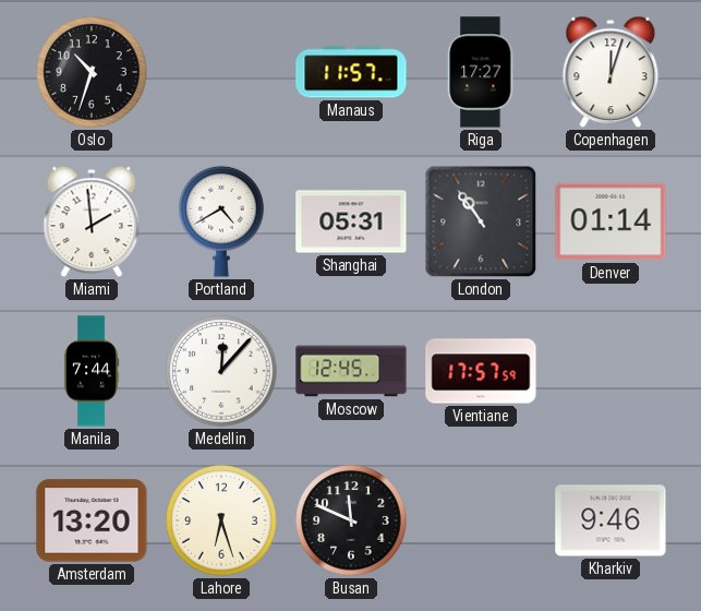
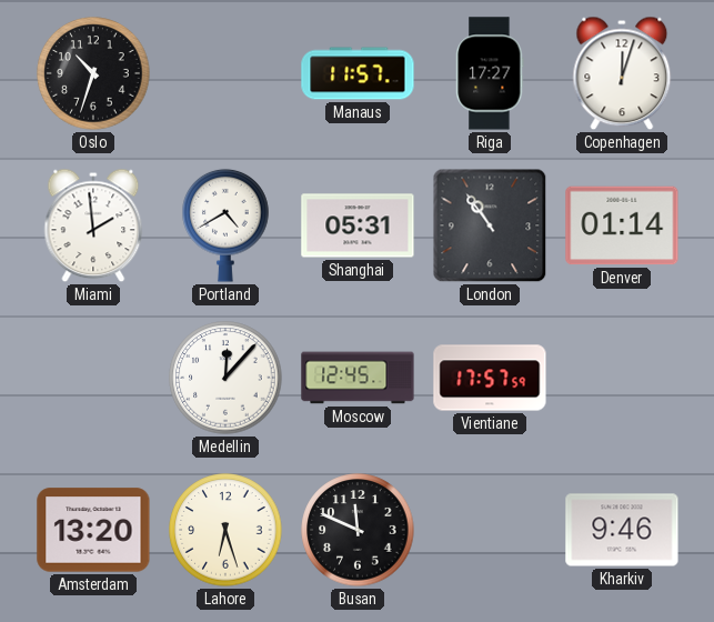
Manila: 7:44 -> none
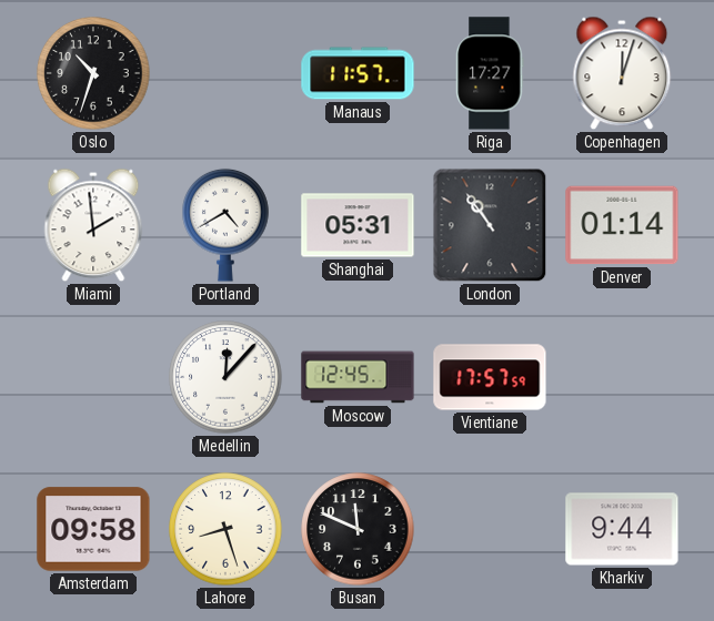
Amsterdam: 13:20 -> 09:58
Lahore: 6:27 -> 8:27
Kharkiv: 9:46 -> 9:44
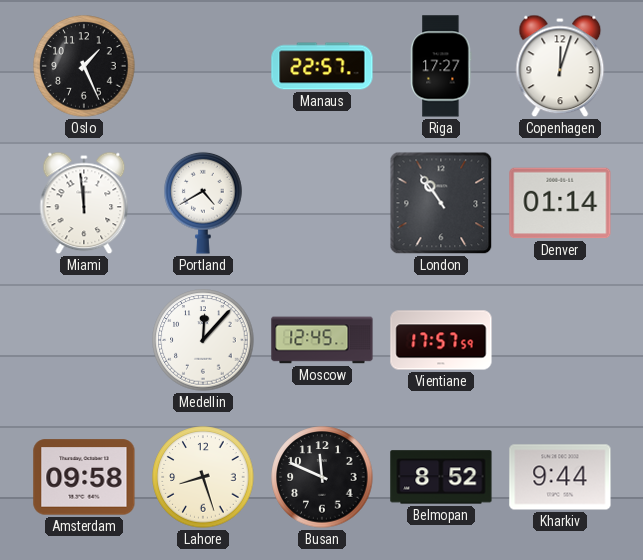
Oslo: 10:33 -> 1:26
Manaus: 11:57 -> 22:57
Miami: 1:59 -> 11:59
Shanghai: 05:31 -> none
Belmopan: none -> 8:52
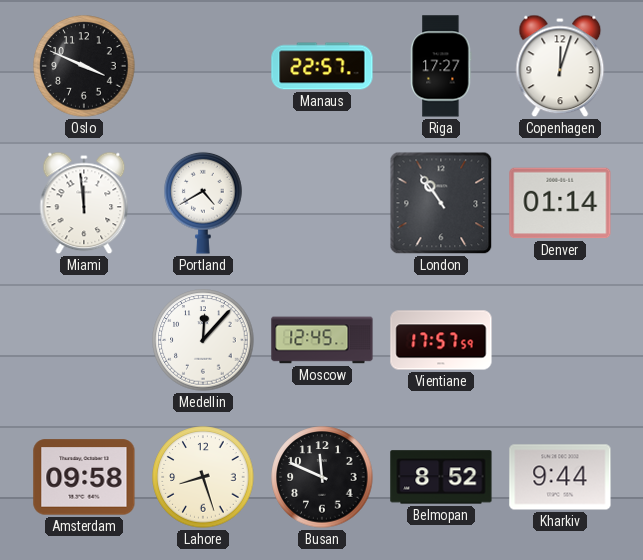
Oslo: 1:26 -> 3:49
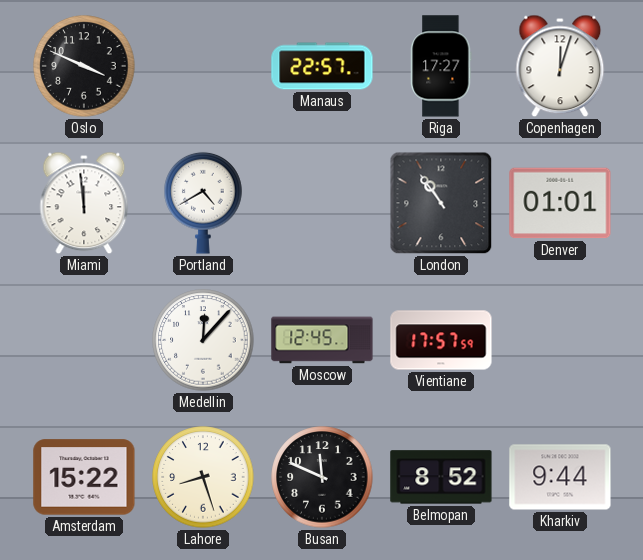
Denver: 01:14 -> 01:01
Amsterdam: 09:58 -> 15:22
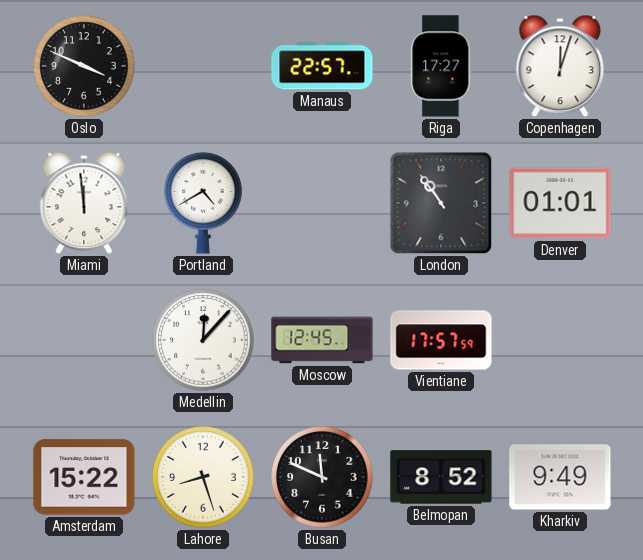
Kharkiv: 9:44 -> 9:49
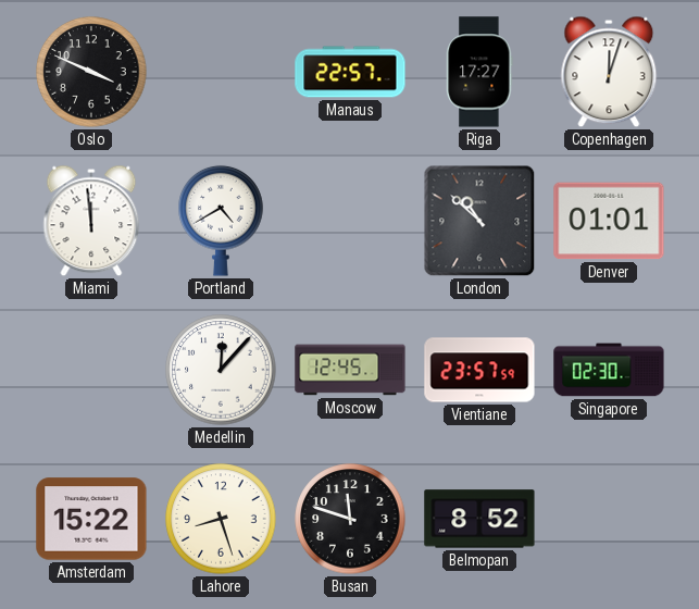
London: 10:54 -> 10:52
Vientiane: 17:57 -> 23:57
Singapore: none -> 02:30
Busan: 11:49 -> 11:48
Kharkiv: 9:49 -> none
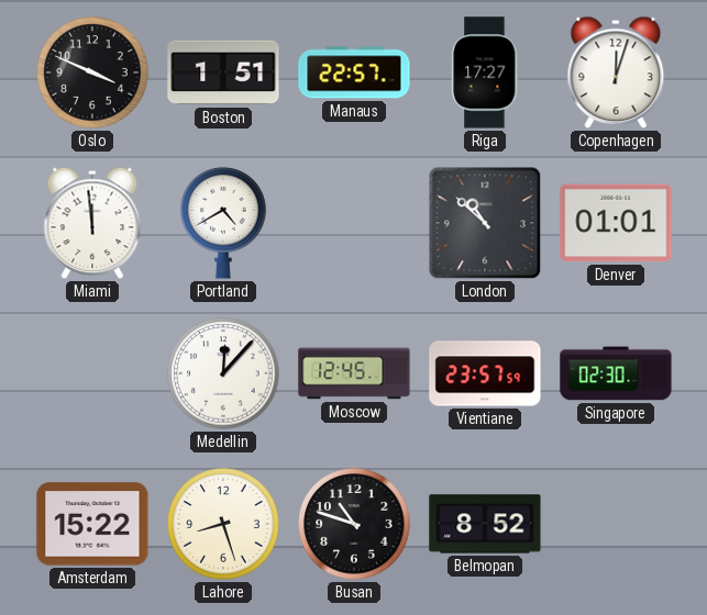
Boston: none -> 1:51
Busan: 11:48 -> 10:48
